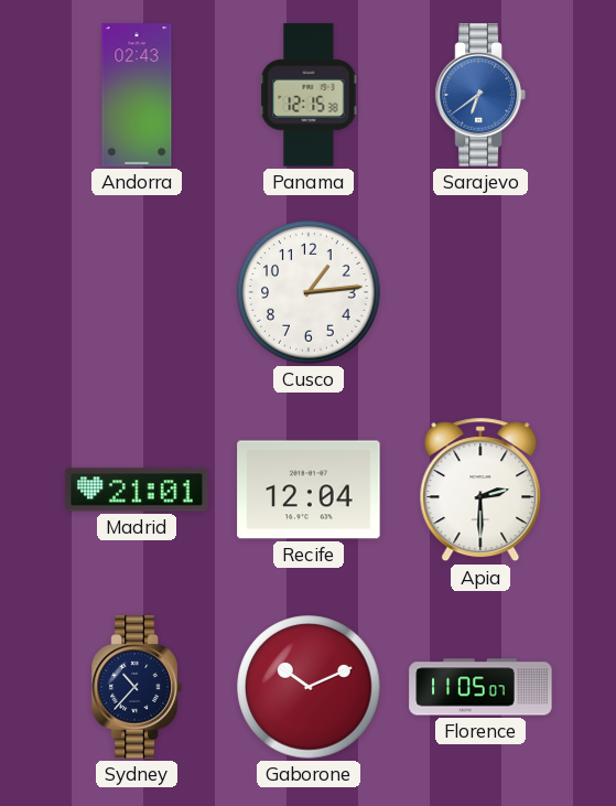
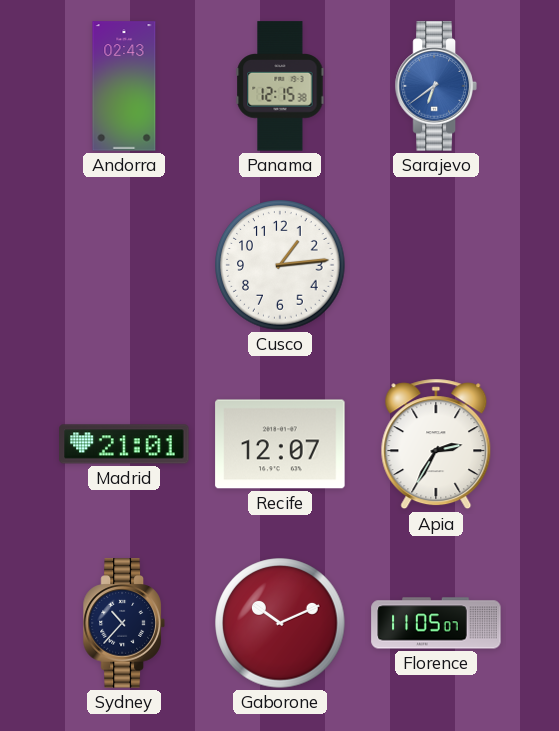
Recife: 12:04 -> 12:07
Apia: 2:30 -> 2:35
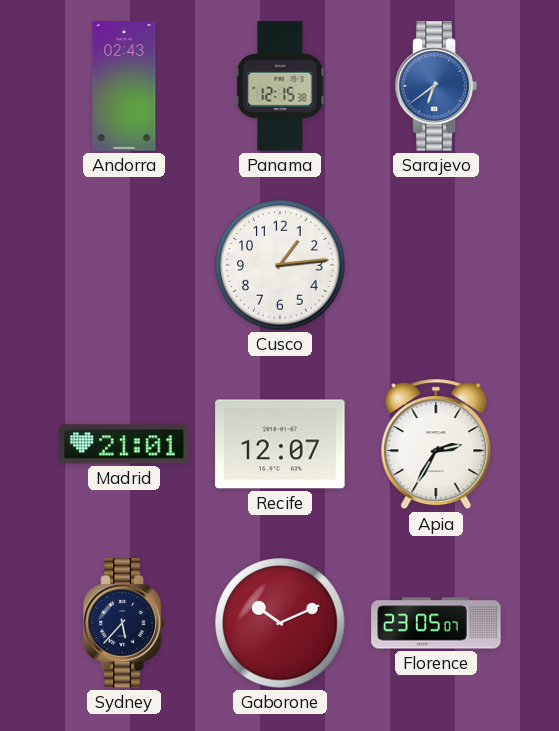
Sydney: 10:37 -> 5:37
Florence: 11:05 -> 23:05
